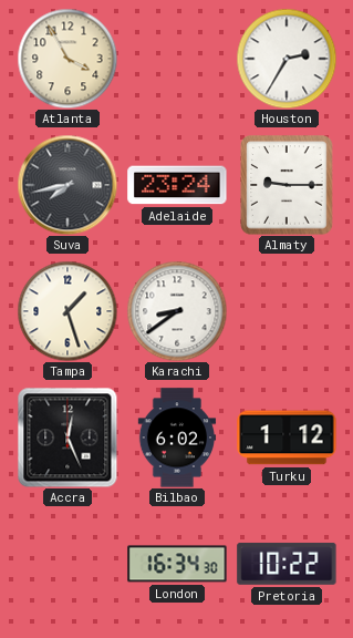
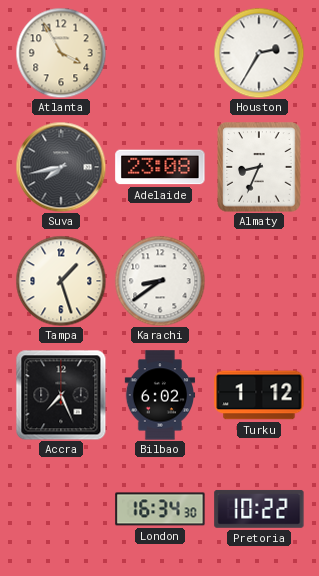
Adelaide: 23:24 -> 23:08
Almaty: 9:15 -> 8:34
Accra: 12:26 -> 7:26
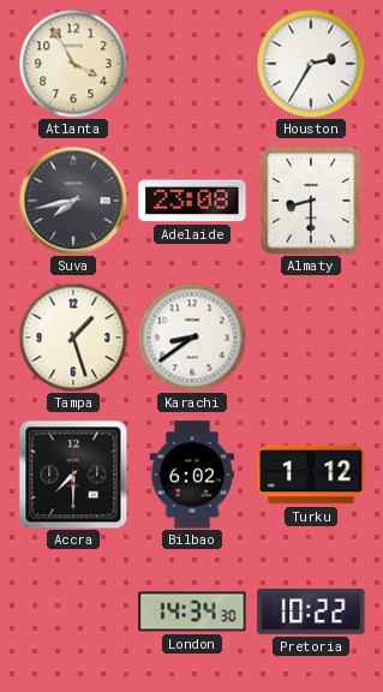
Almaty: 8:34 -> 8:30
Accra: 7:26 -> 7:30
London: 16:34 -> 14:34
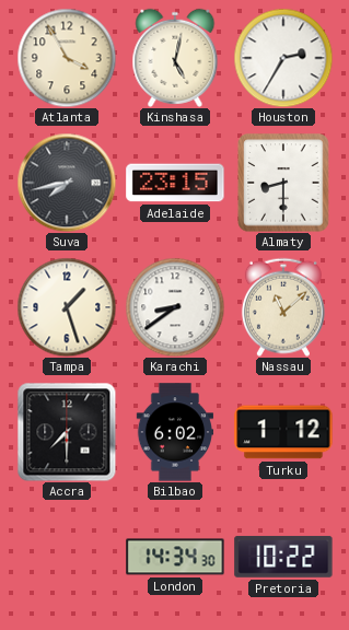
Kinshasa: none -> 5:02
Adelaide: 23:08 -> 23:15
Nassau: none -> 11:08
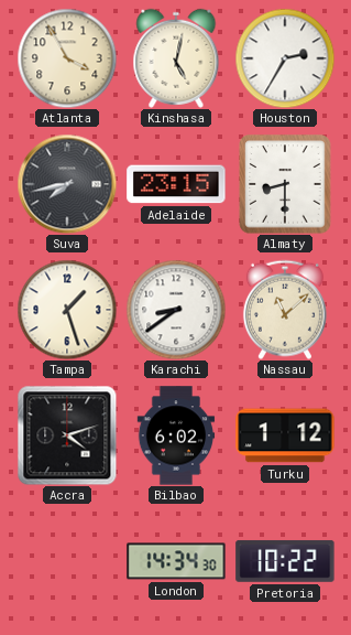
Accra: 7:30 -> 4:12
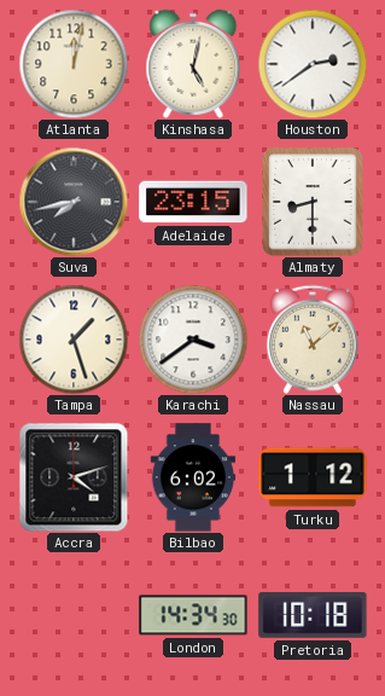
Atlanta: 3:55 -> 12:02
Houston: 2:35 -> 2:39
Karachi: 8:39 -> 3:39
Pretoria: 10:22 -> 10:18
